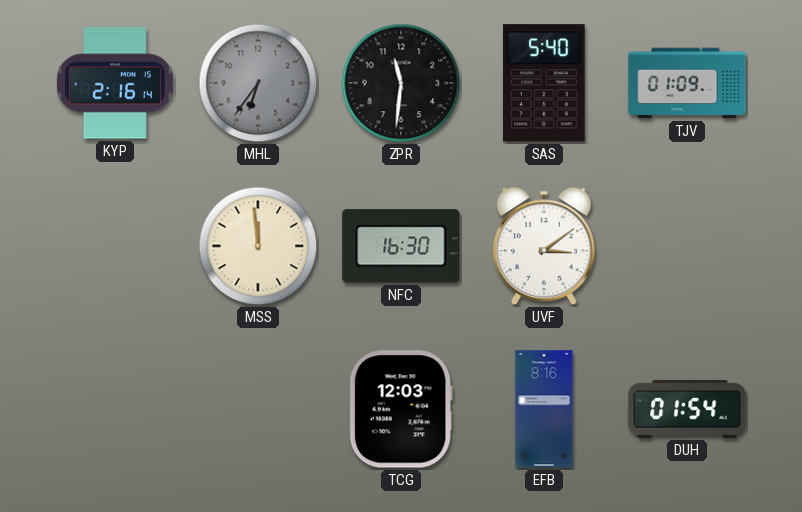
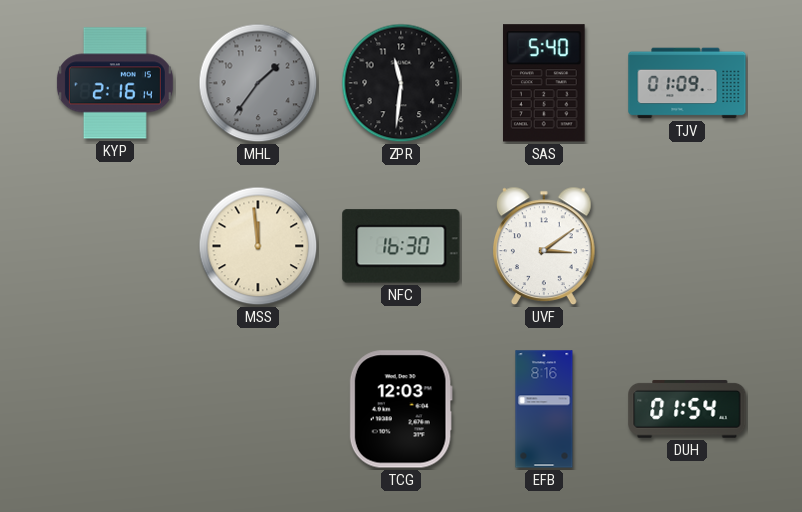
MHL: 6:36 -> 1:36
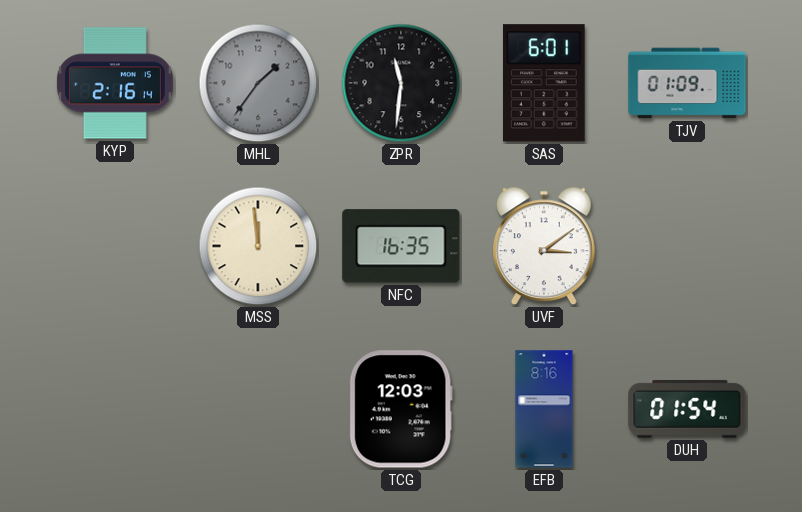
SAS: 5:40 -> 6:01
NFC: 16:30 -> 16:35
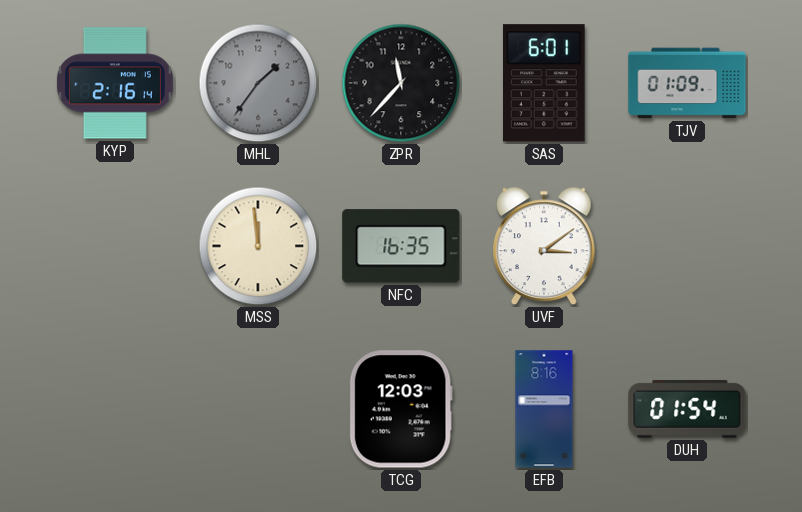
ZPR: 11:31 -> 11:37
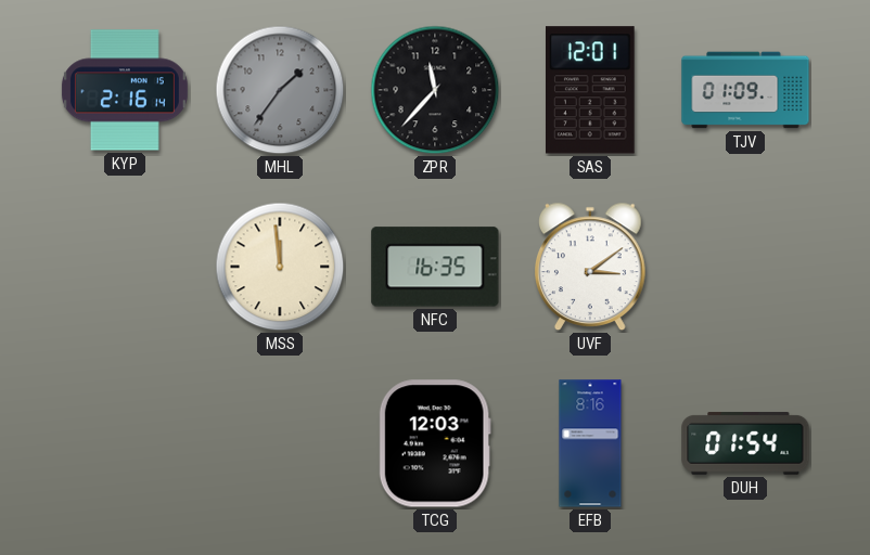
SAS: 6:01 -> 12:01
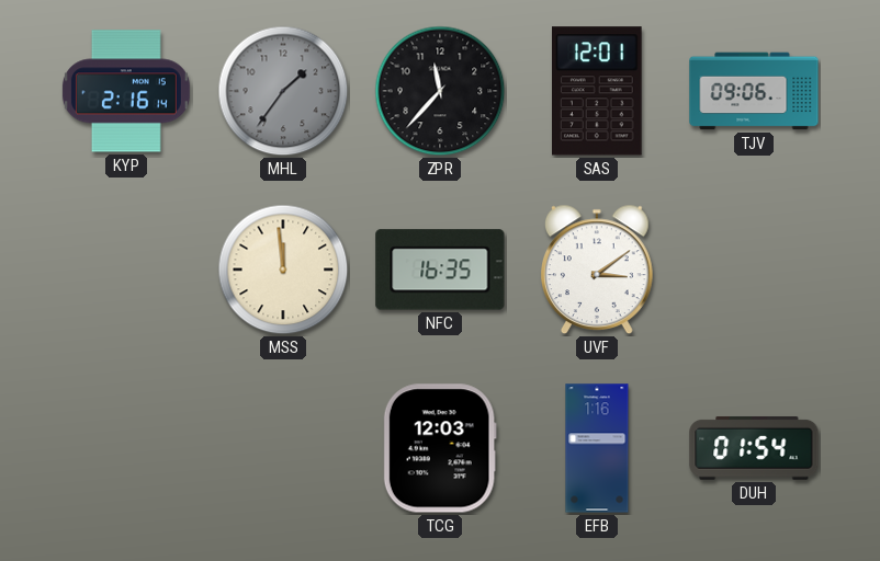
TJV: 01:09 -> 09:06
EFB: 8:16 -> 1:16
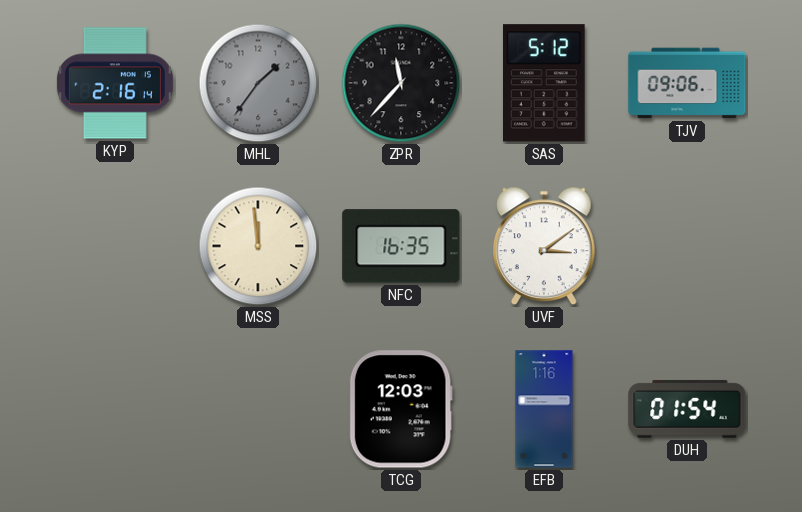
SAS: 12:01 -> 5:12
